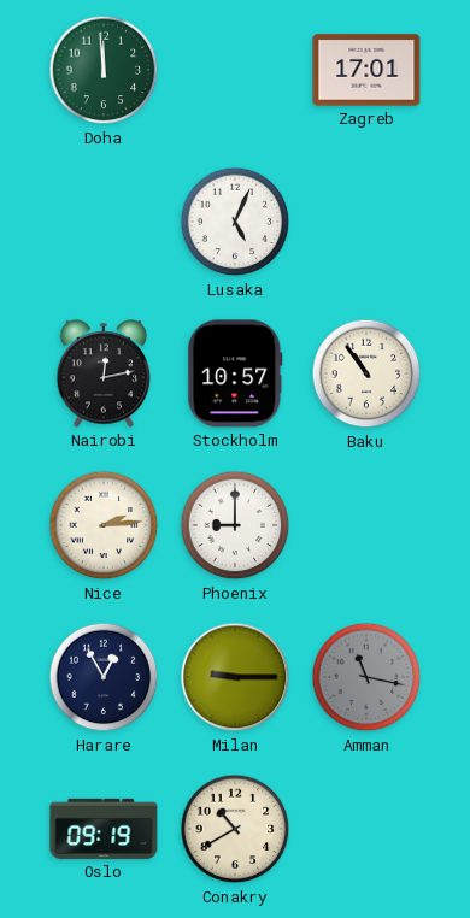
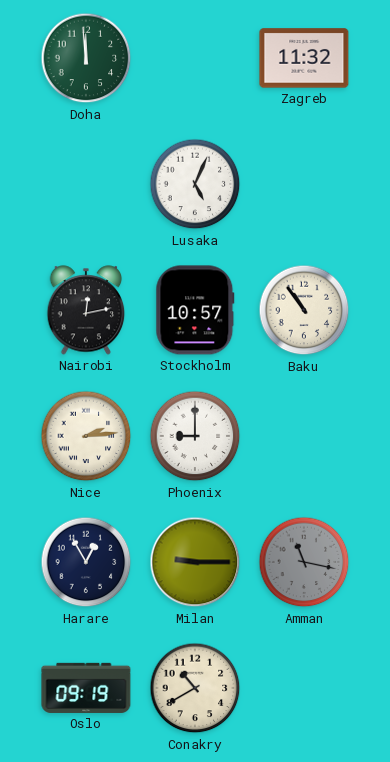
Zagreb: 17:01 -> 11:32
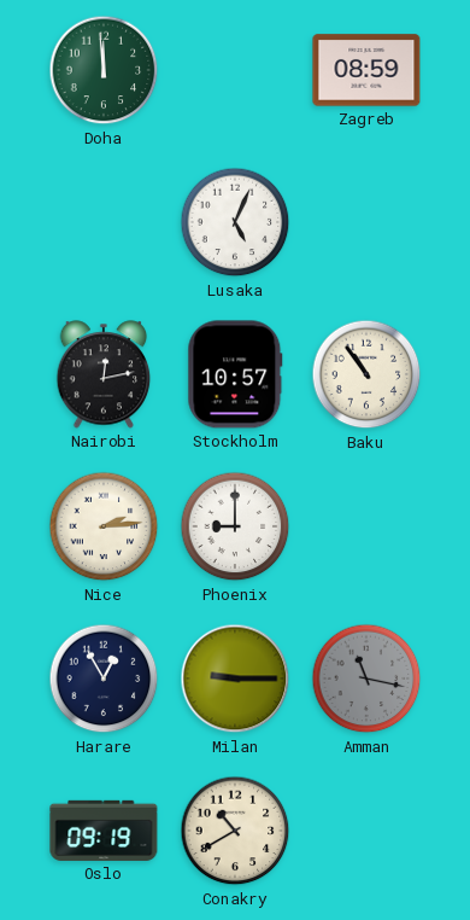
Zagreb: 11:32 -> 08:59
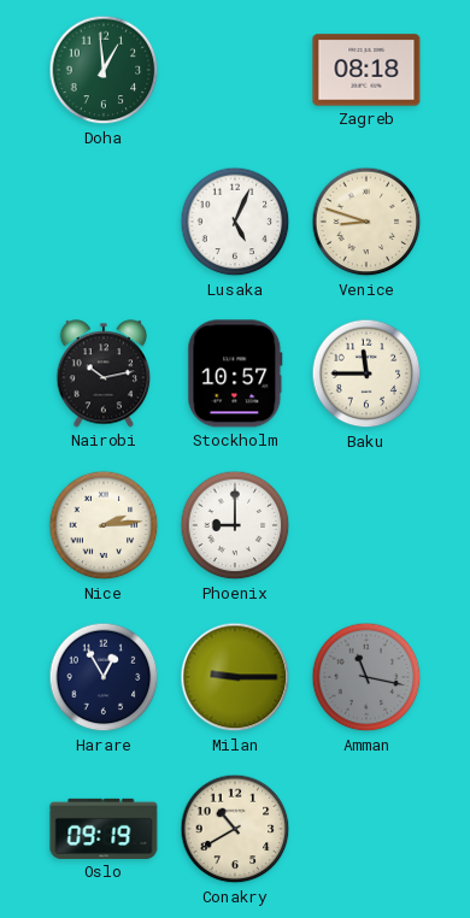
Doha: 11:59 -> 12:59
Zagreb: 08:59 -> 08:18
Venice: none -> 8:48
Nairobi: 12:13 -> 10:13
Baku: 10:54 -> 11:45
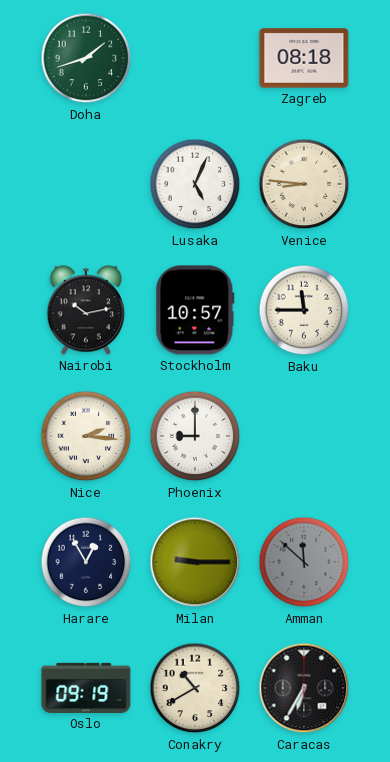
Doha: 12:59 -> 1:42
Venice: 8:48 -> 8:46
Nice: 2:14 -> 2:16
Amman: 11:17 -> 11:52
Caracas: none -> 6:35
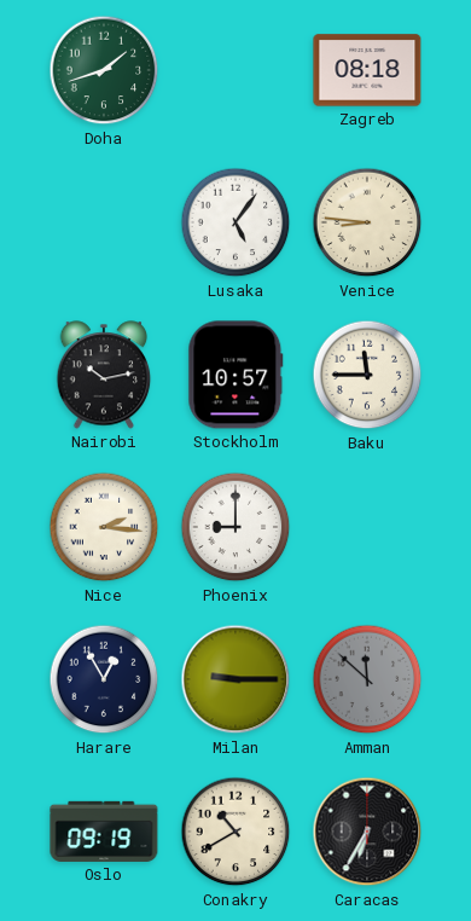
Lusaka: 5:04 -> 5:06
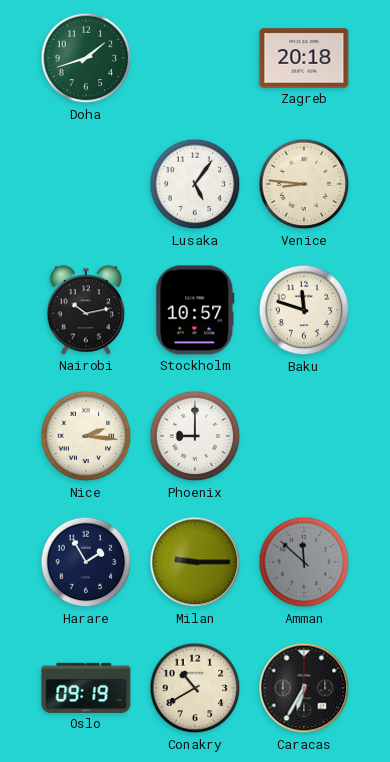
Zagreb: 08:18 -> 20:18
Baku: 11:45 -> 11:48
Harare: 12:55 -> 1:55
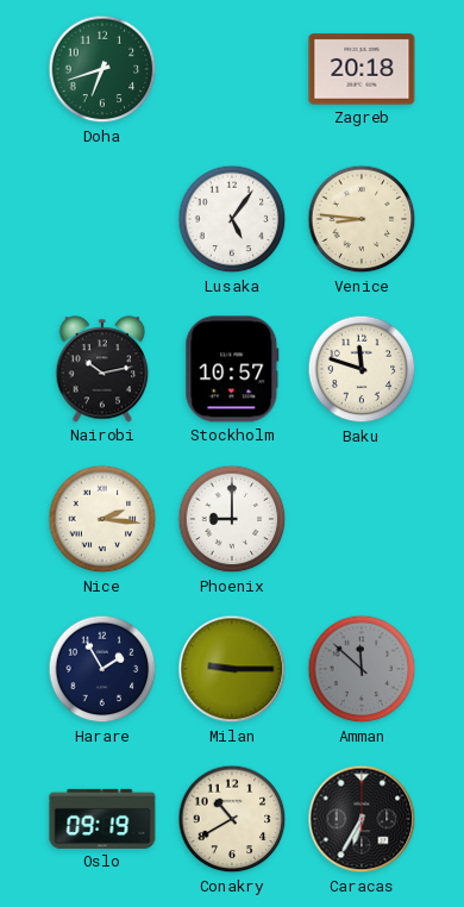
Doha: 1:42 -> 6:42
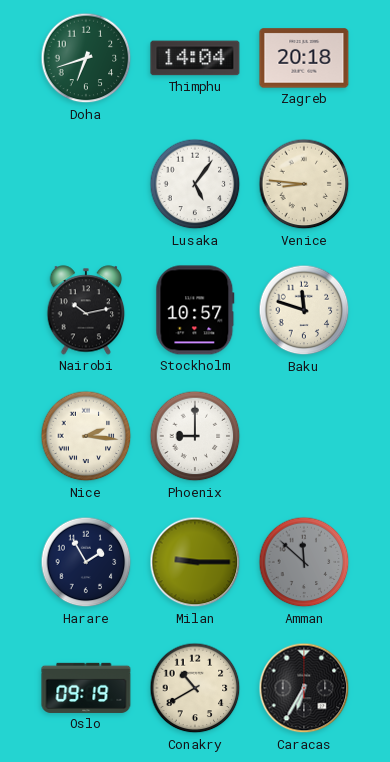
Thimphu: none -> 14:04
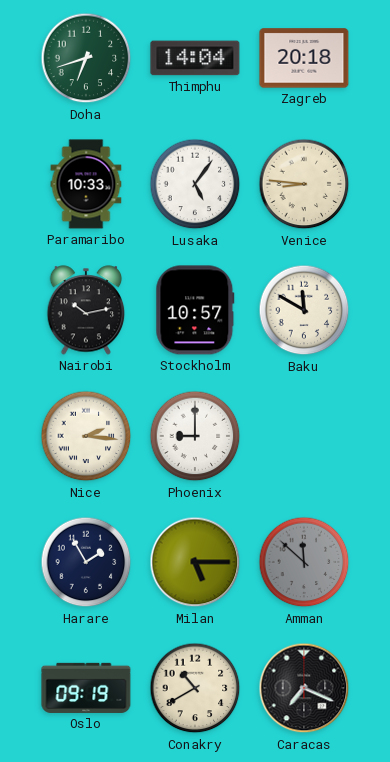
Paramaribo: none -> 10:33
Baku: 11:48 -> 11:50
Milan: 9:15 -> 5:15
Caracas: 6:35 -> 7:19
